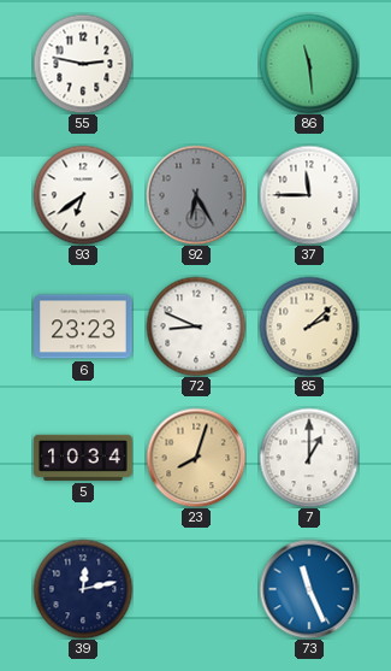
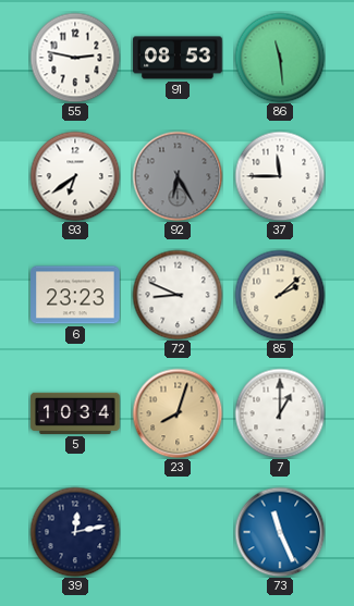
91: none -> 08:53
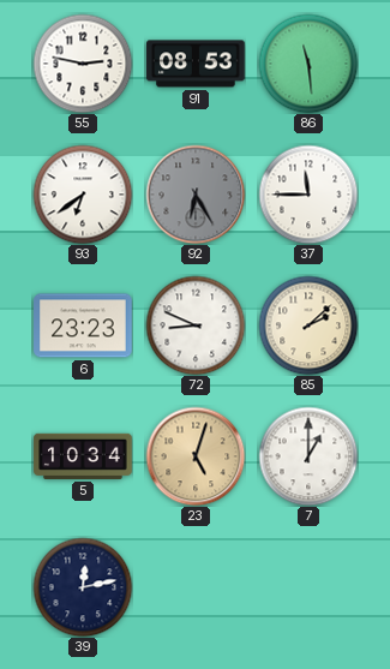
23: 8:03 -> 5:03
73: 11:26 -> none
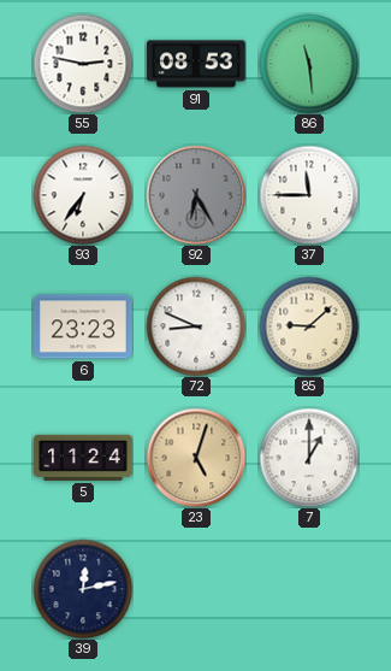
93: 6:39 -> 6:36
85: 2:08 -> 9:08
5: 10:34 -> 11:24
